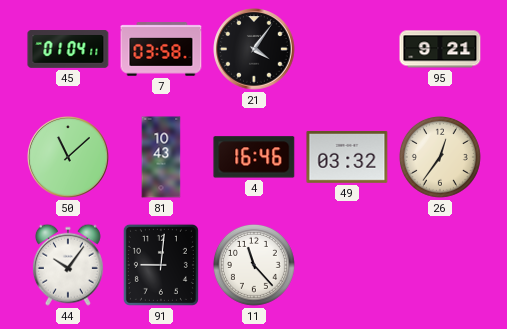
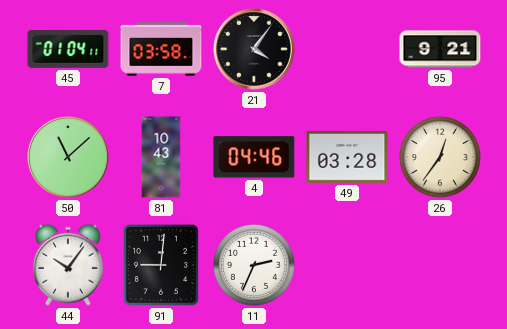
4: 16:46 -> 04:46
49: 03:32 -> 03:28
11: 11:23 -> 2:34
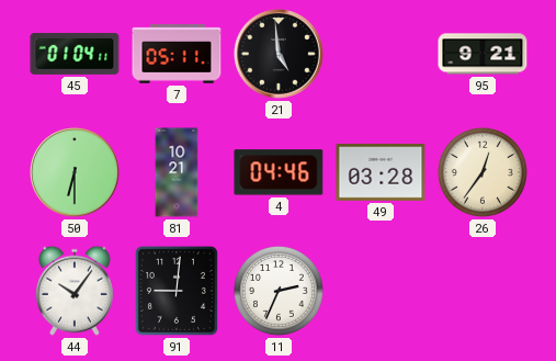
7: 03:58 -> 05:11
21: 4:06 -> 4:59
50: 11:08 -> 6:30
81: 10:43 -> 10:21
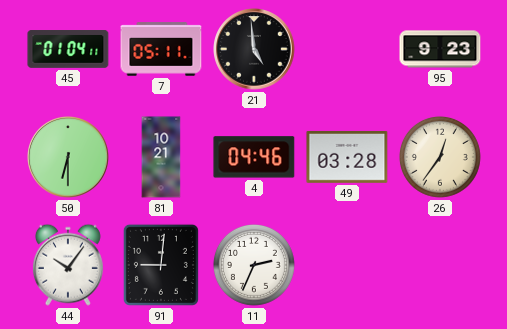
95: 9:21 -> 9:23
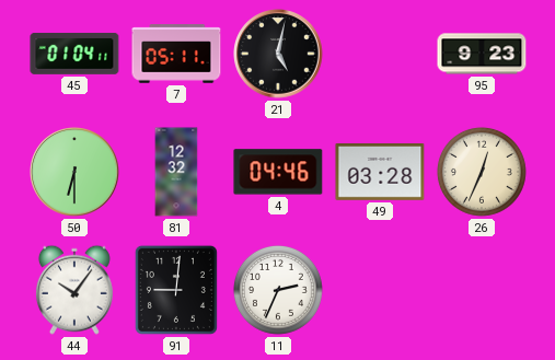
21: 4:59 -> 5:02
81: 10:21 -> 12:32
26: 12:36 -> 12:34
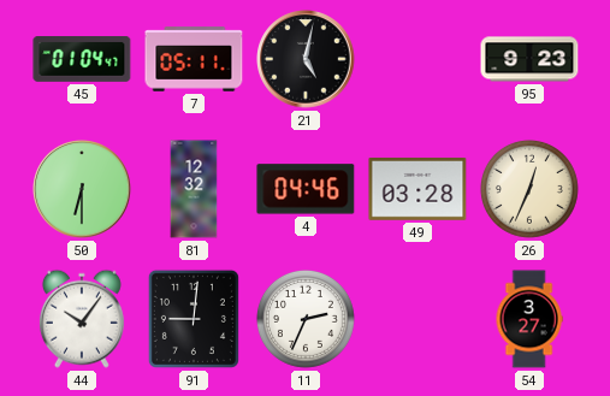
45: 01:04:11 -> 01:04:47
54: none -> 3:27
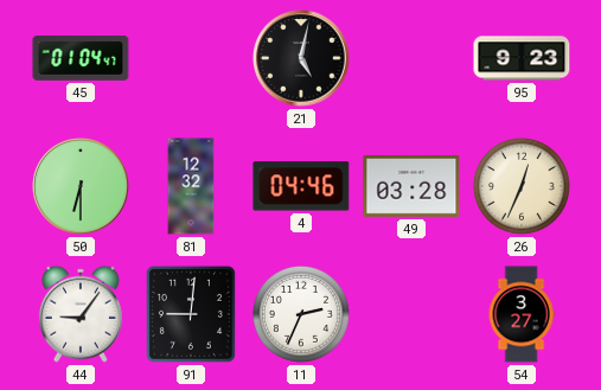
7: 05:11 -> none
44: 10:06 -> 9:06
